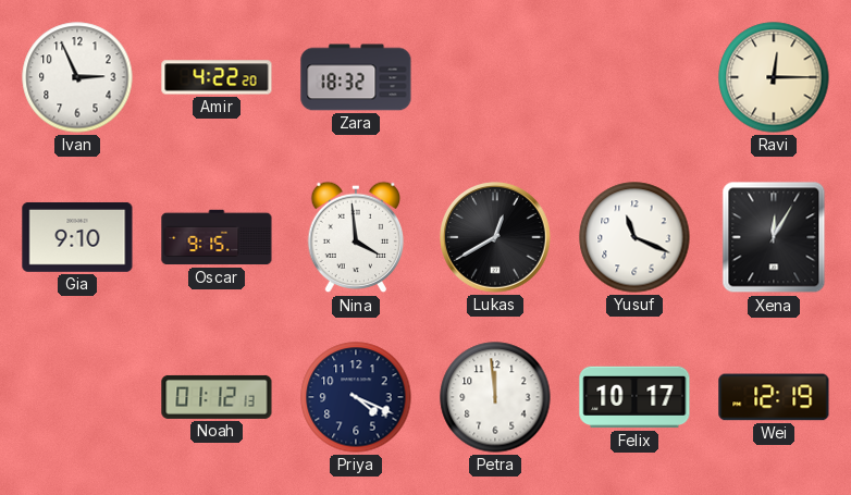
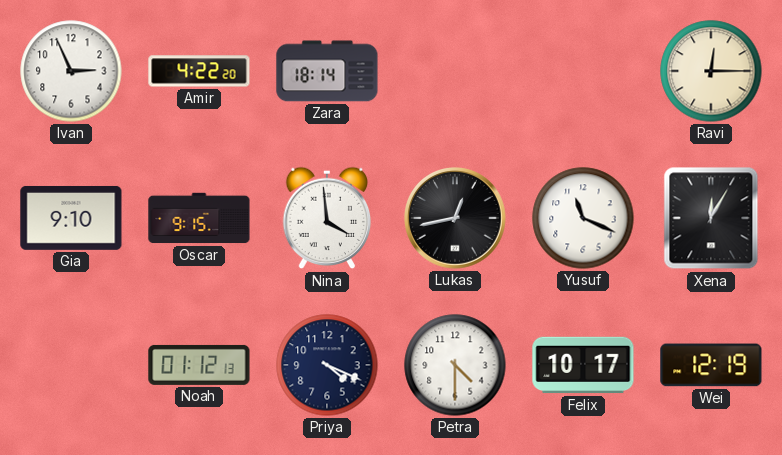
Zara: 18:32 -> 18:14
Lukas: 12:40 -> 12:43
Petra: 11:59 -> 4:30
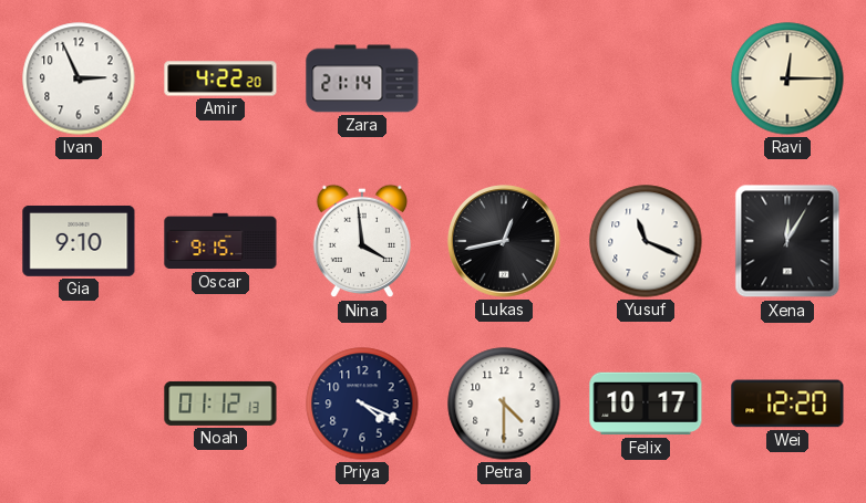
Zara: 18:14 -> 21:14
Wei: 12:19 -> 12:20
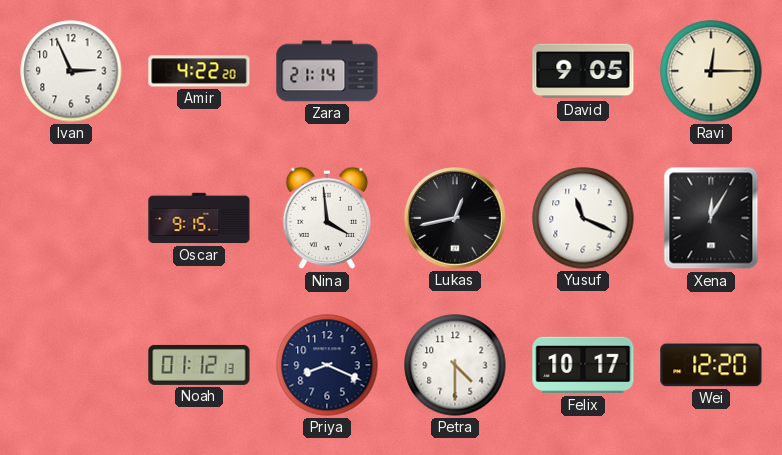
David: none -> 9:05
Gia: 9:10 -> none
Priya: 4:19 -> 8:19
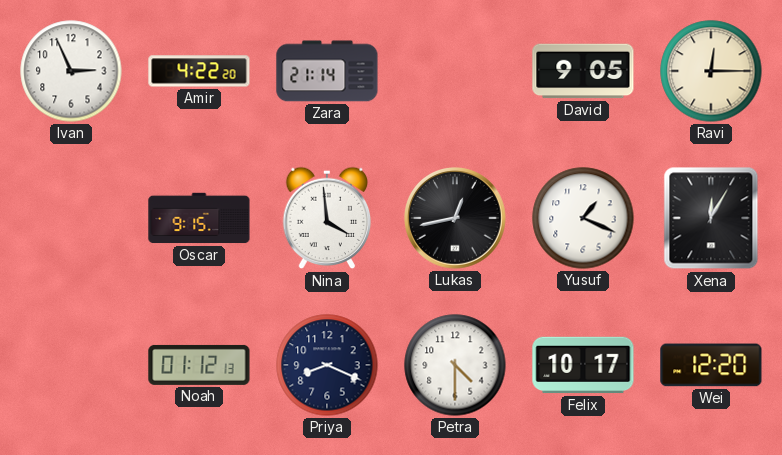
Yusuf: 11:19 -> 1:19
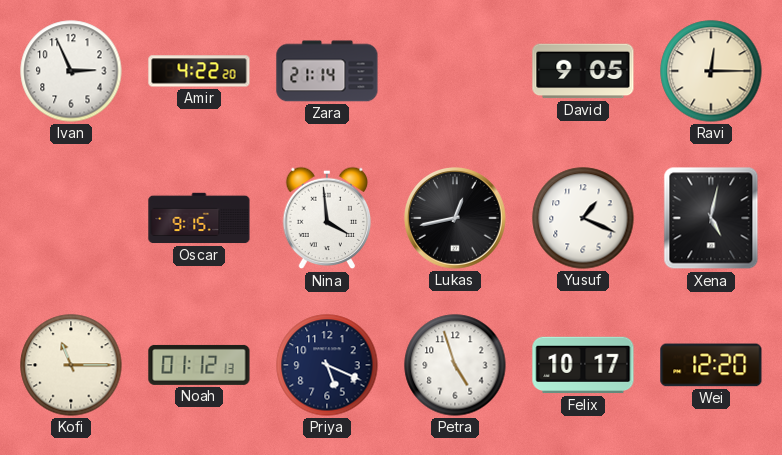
Xena: 12:05 -> 5:02
Kofi: none -> 11:15
Priya: 8:19 -> 5:19
Petra: 4:30 -> 4:57
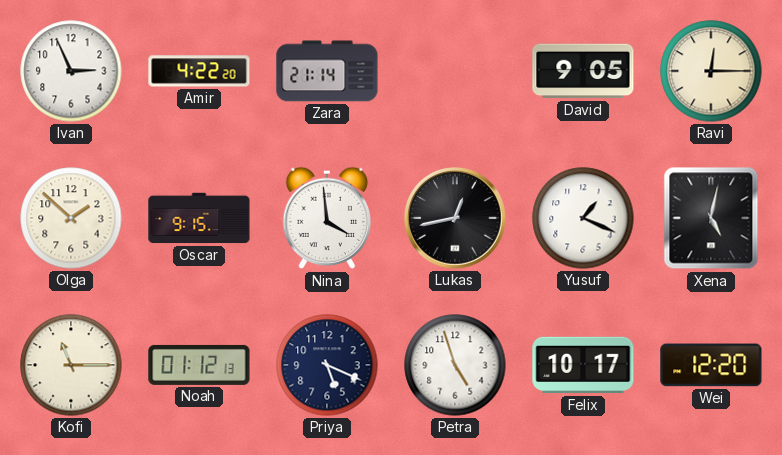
Olga: none -> 1:52
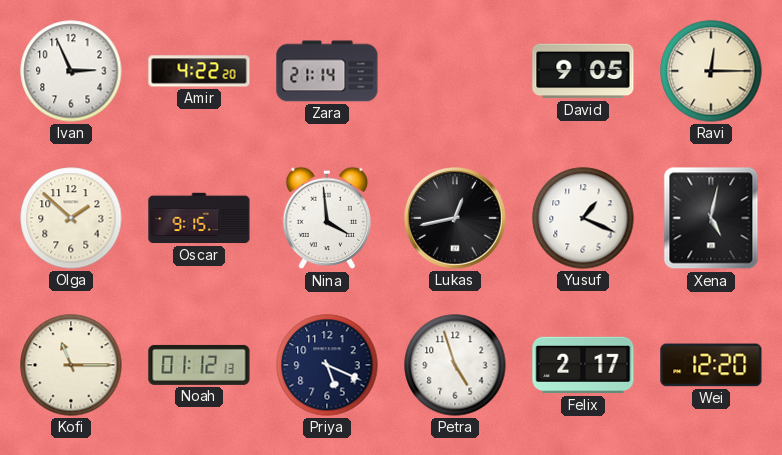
Felix: 10:17 -> 2:17
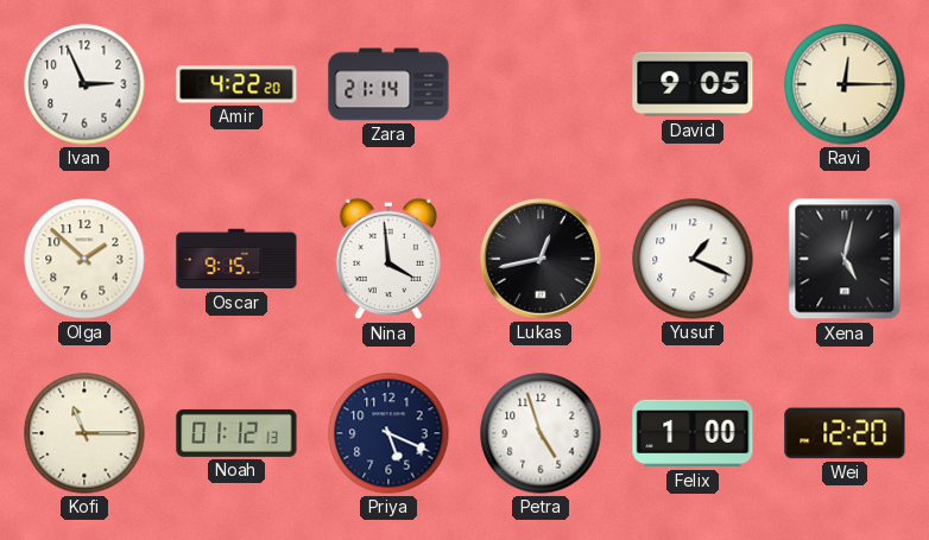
Felix: 2:17 -> 1:00
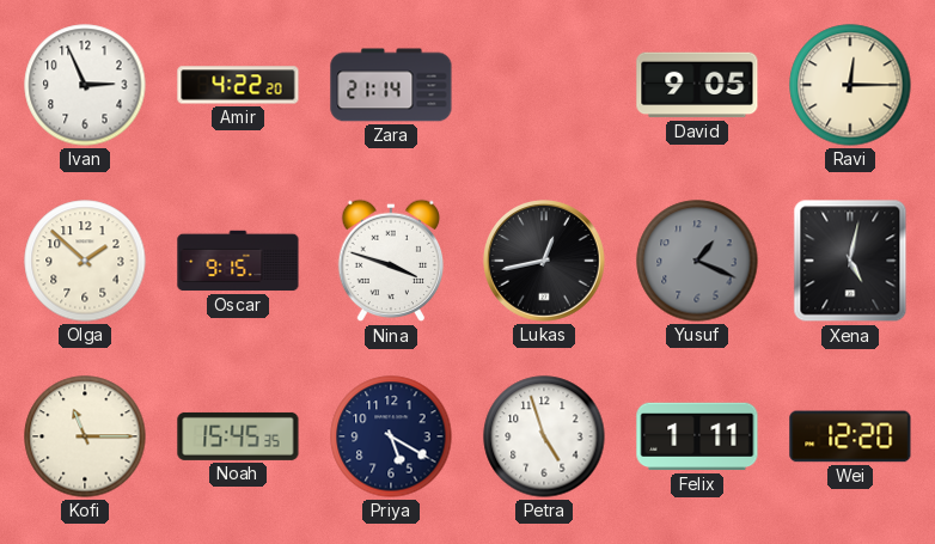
Nina: 3:59 -> 3:48
Yusuf dial: white -> grey
Noah: 01:12 -> 15:45
Priya: 5:19 -> 5:20
Felix: 1:00 -> 1:11
